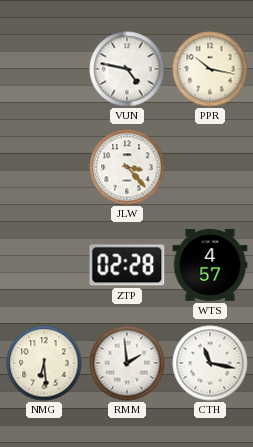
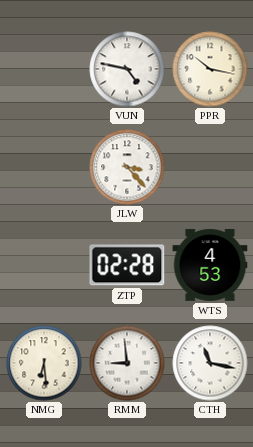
WTS: 4:57 -> 4:53
RMM: 1:59 -> 8:59
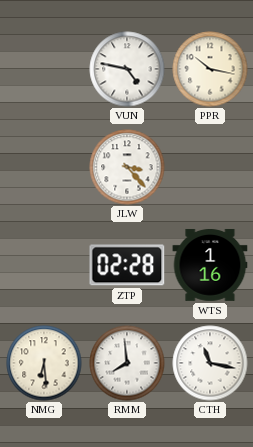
WTS: 4:53 -> 1:16
RMM: 8:59 -> 7:59
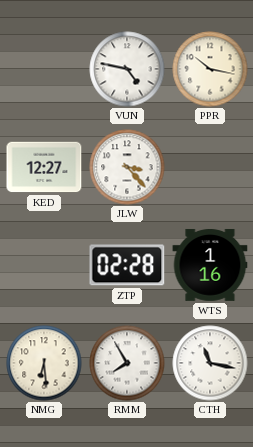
KED: none -> 12:27
RMM: 7:59 -> 7:55
